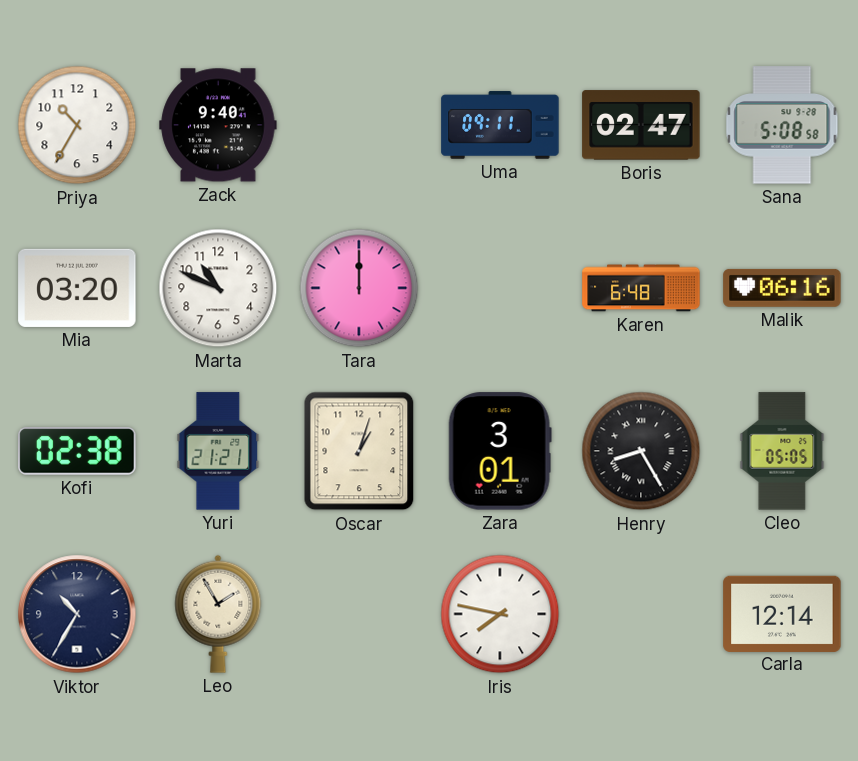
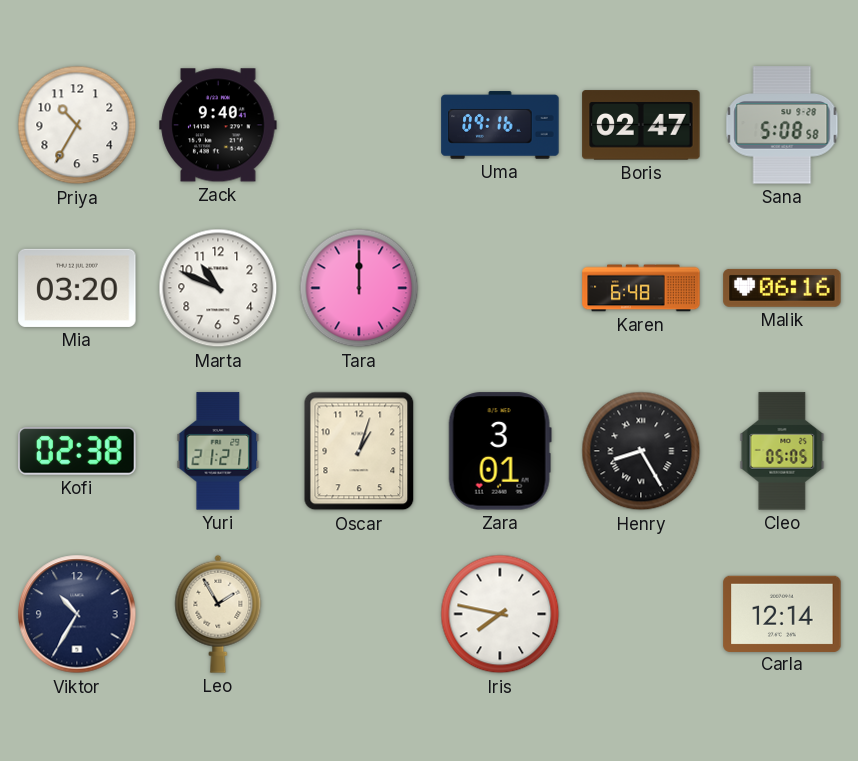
Uma: 09:11 -> 09:16
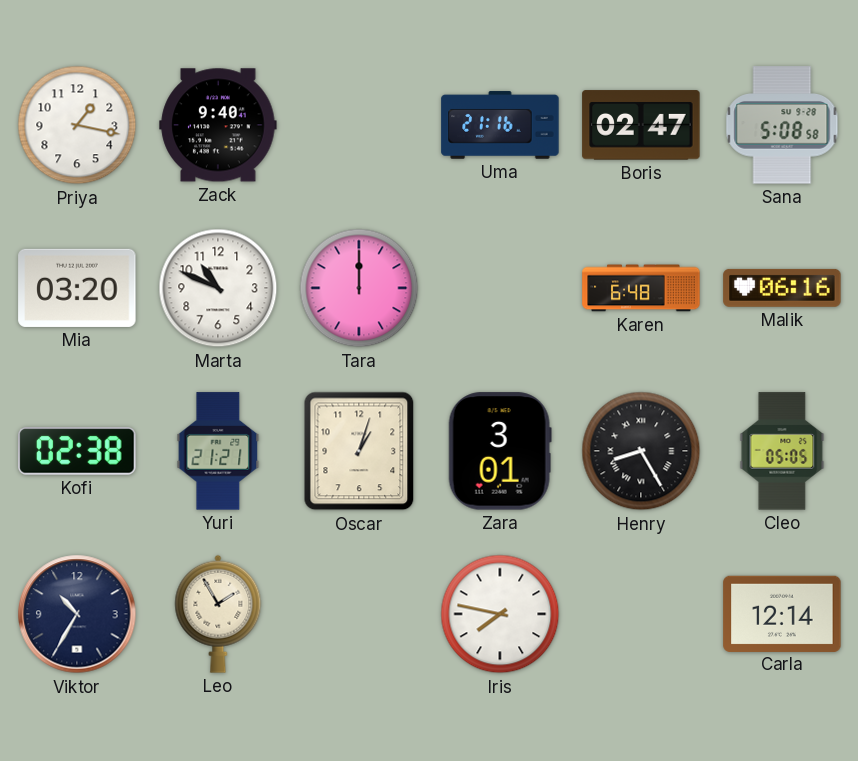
Priya: 10:35 -> 1:17
Uma: 09:16 -> 21:16
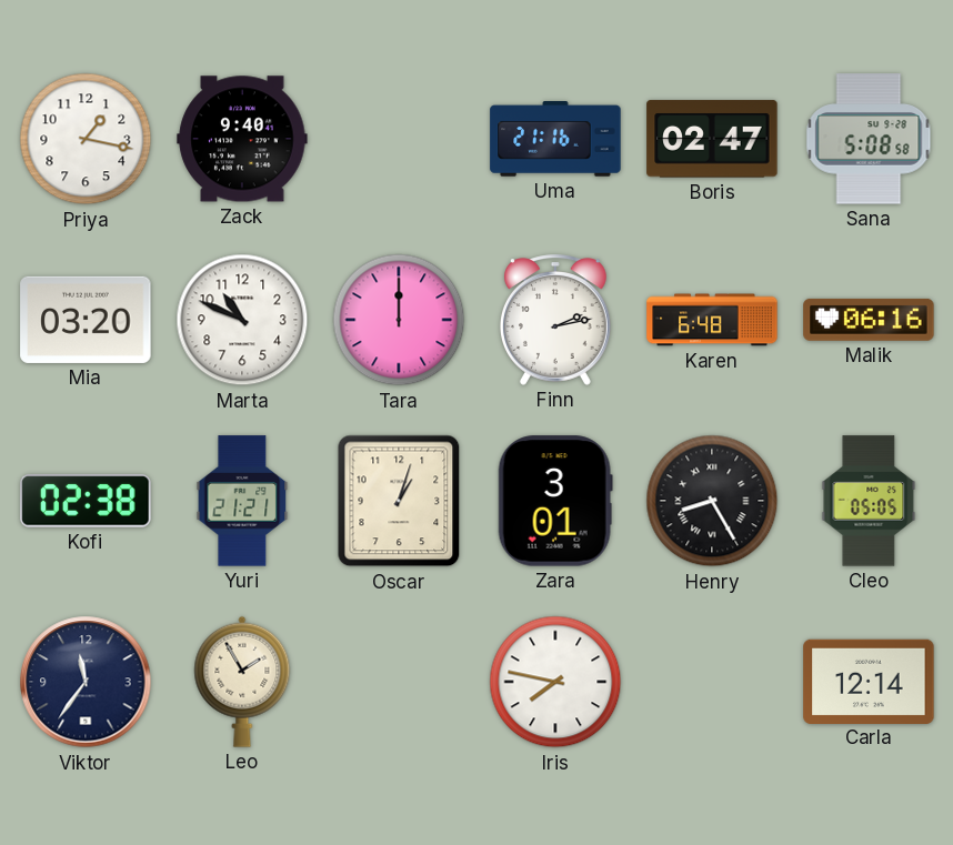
Finn: none -> 2:13
Viktor: 10:35 -> 11:36
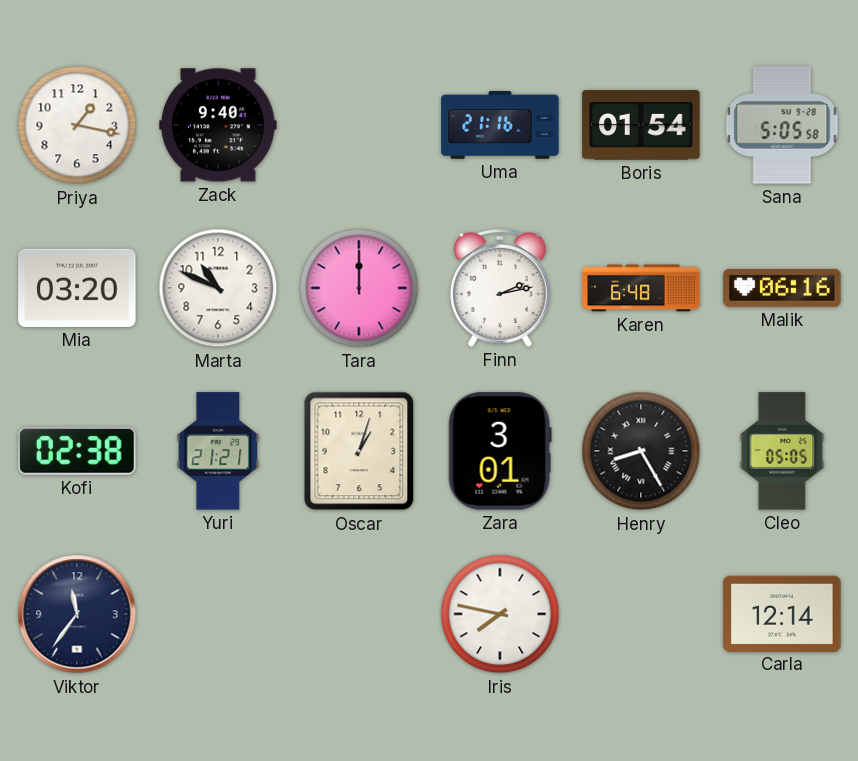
Boris: 02:47 -> 01:54
Sana: 5:08 -> 5:05
Leo: 1:55 -> none
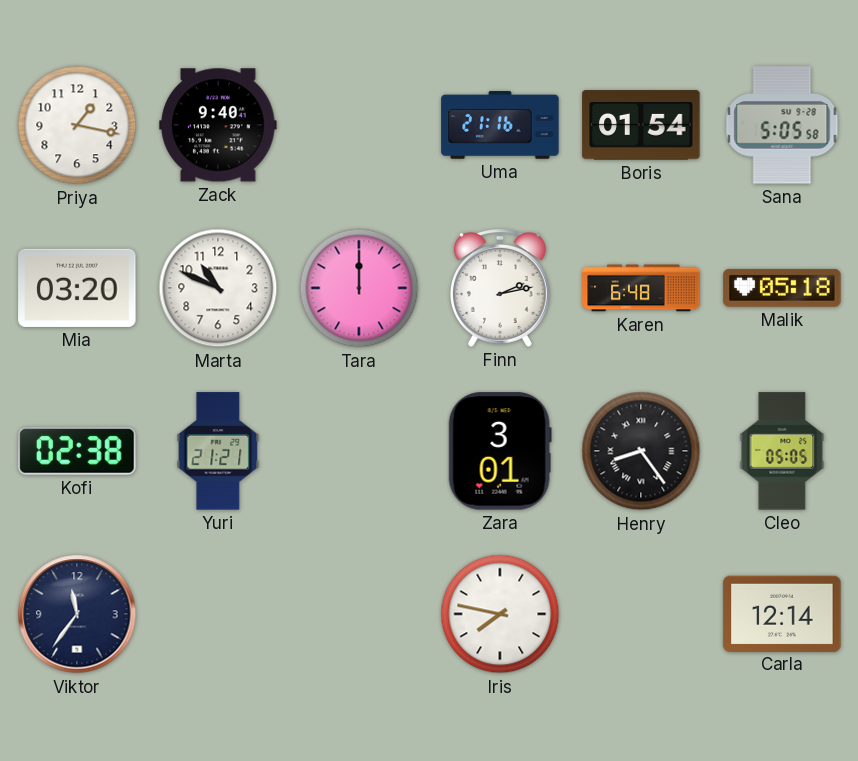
Malik: 06:16 -> 05:18
Oscar: 1:03 -> none
Henry: 8:25 -> 8:24
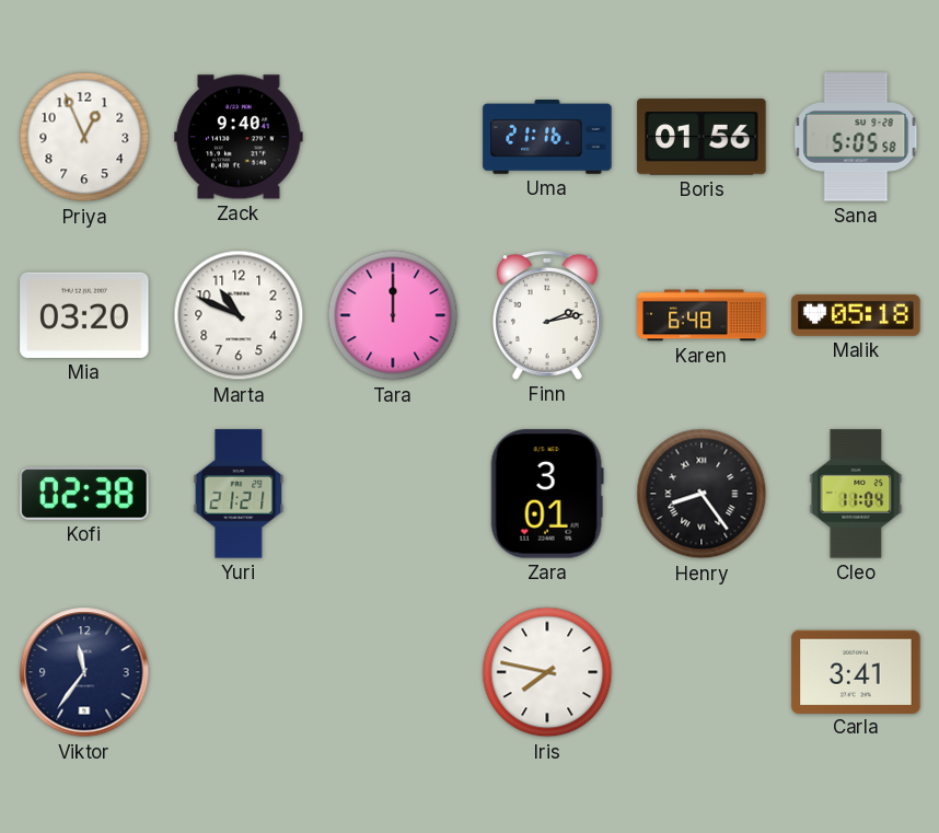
Priya: 1:17 -> 12:56
Boris: 01:54 -> 01:56
Cleo: 05:05 -> 11:04
Carla: 12:14 -> 3:41
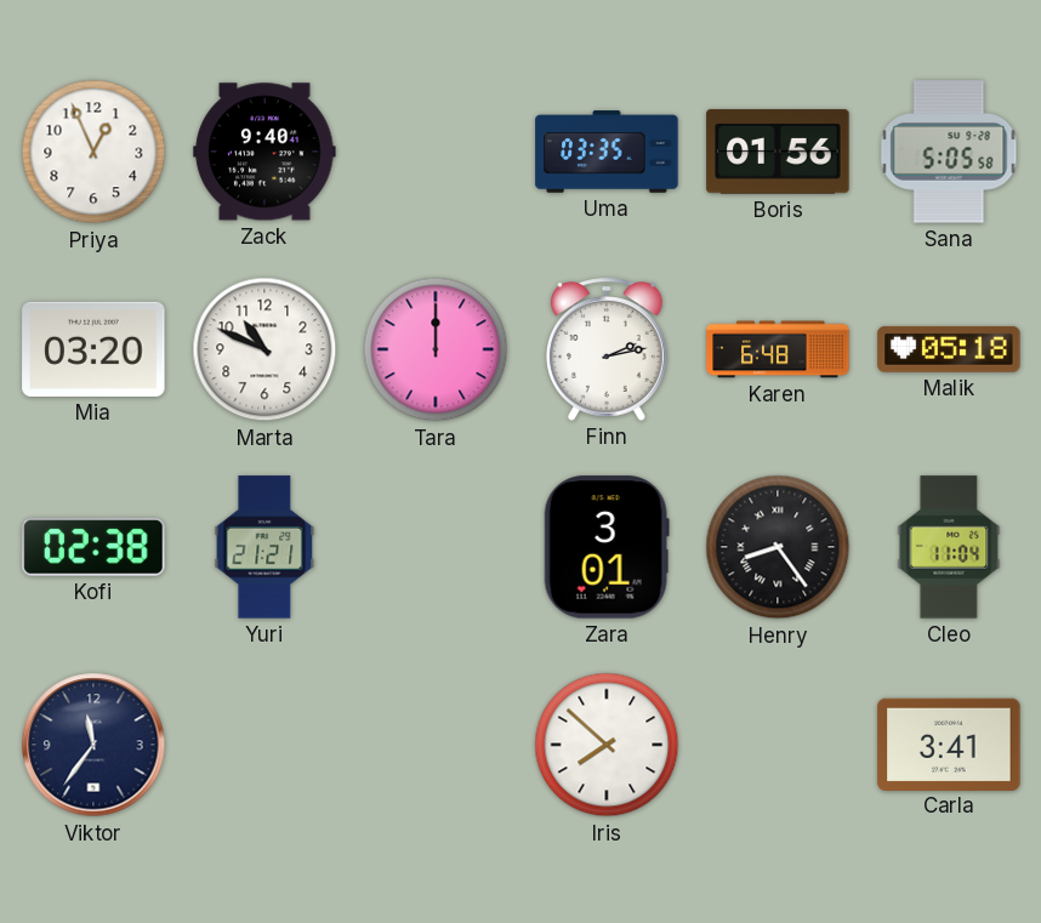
Uma: 21:16 -> 03:35
Iris: 7:47 -> 7:52
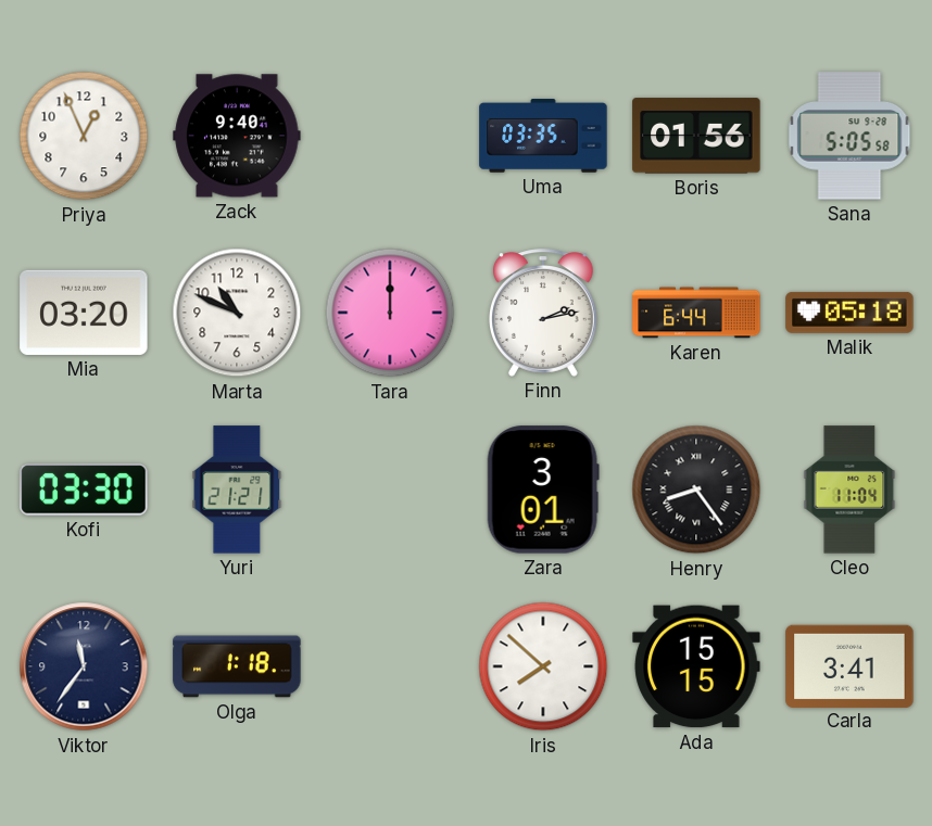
Karen: 6:48 -> 6:44
Kofi: 02:38 -> 03:30
Olga: none -> 1:18
Ada: none -> 15:15
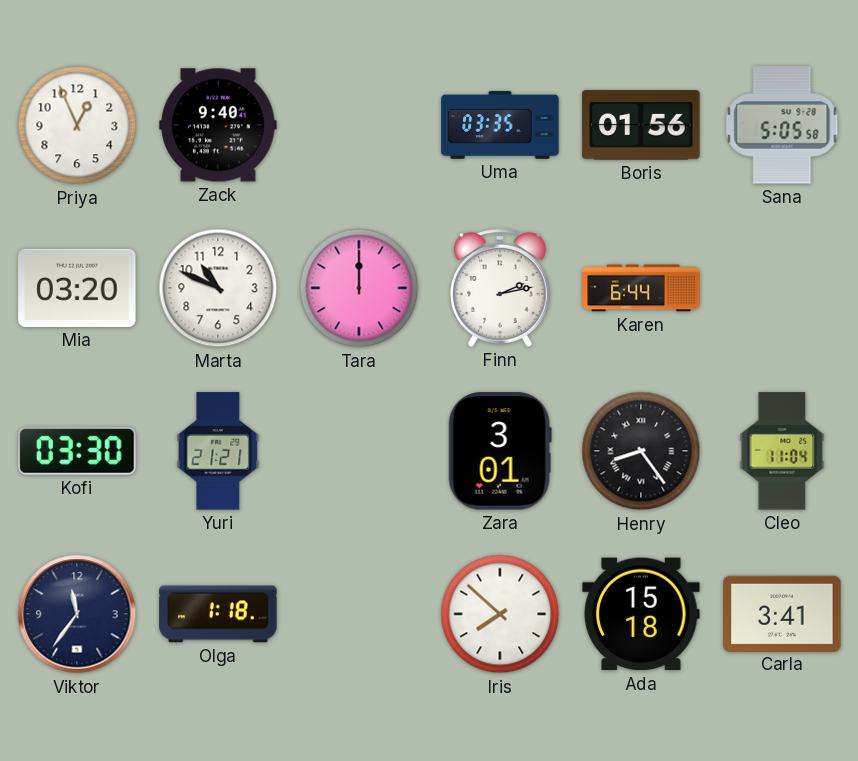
Malik: 05:18 -> none
Ada: 15:15 -> 15:18
